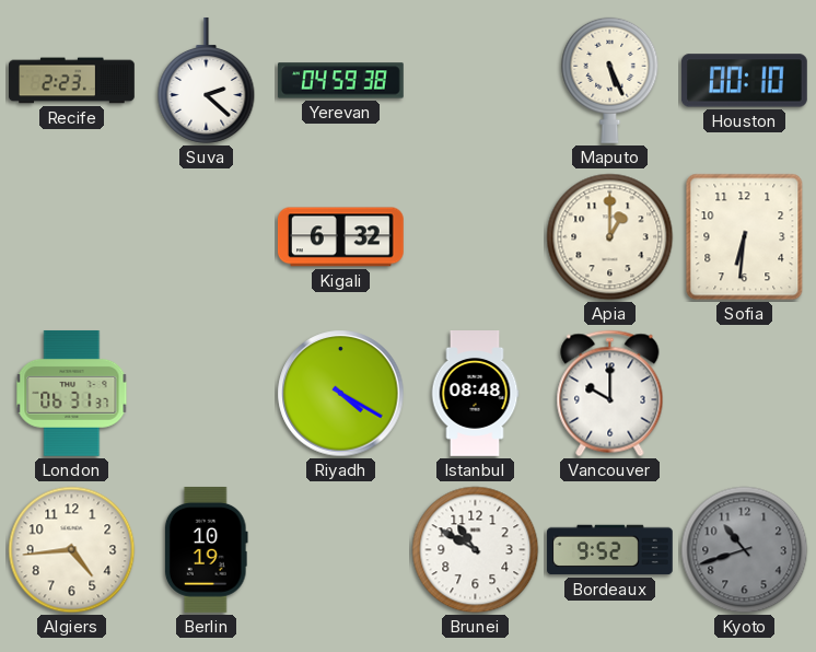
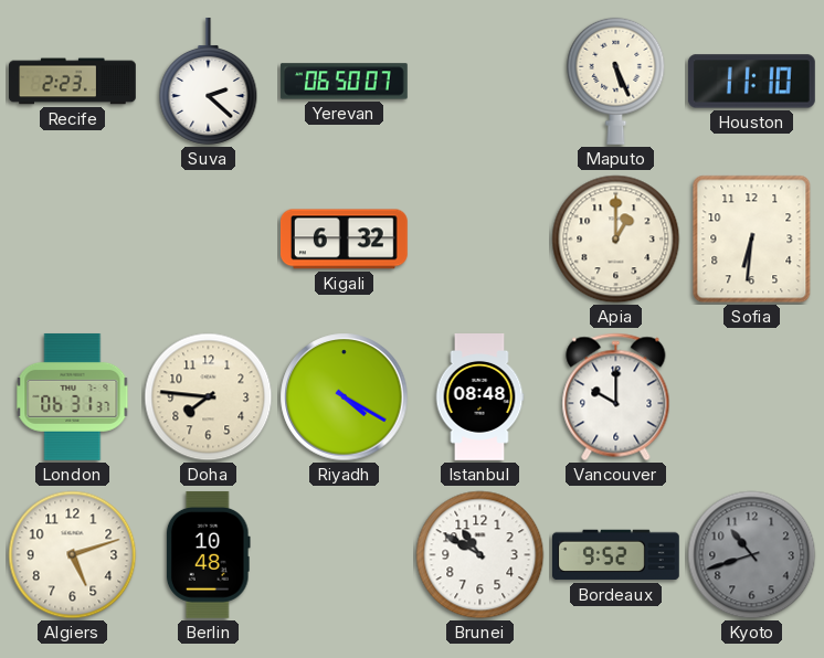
Yerevan: 04:59 -> 06:50
Houston: 00:10 -> 11:10
Doha: none -> 7:46
Algiers: 4:44 -> 5:12
Berlin: 10:19 -> 10:48
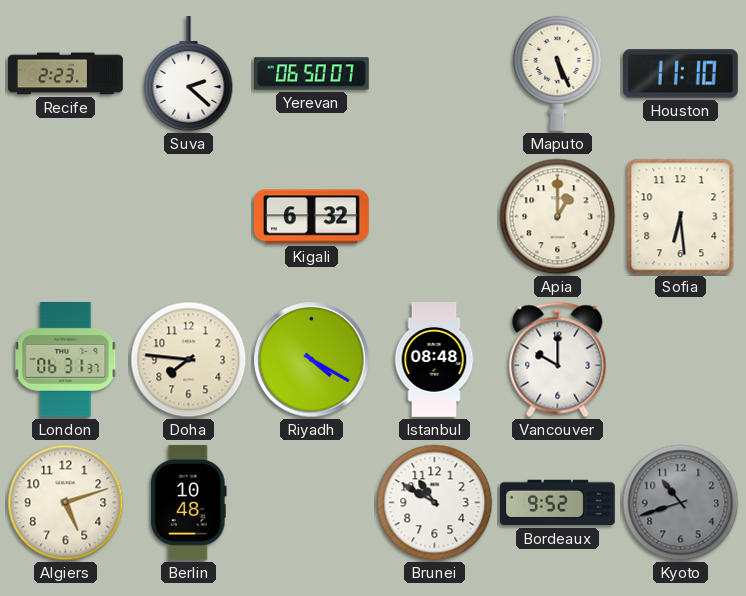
Sofia: 6:31 -> 6:29
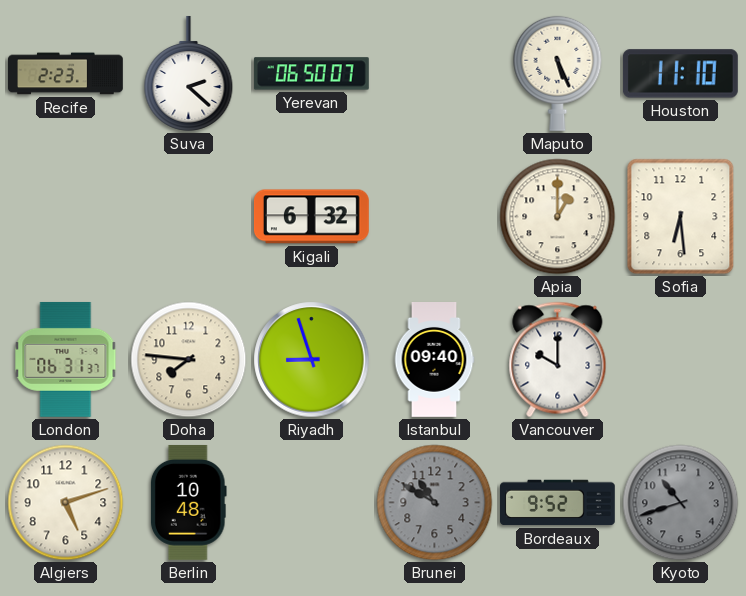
Riyadh: 4:20 -> 8:57
Istanbul: 08:48 -> 09:40
Brunei dial: white -> grey
